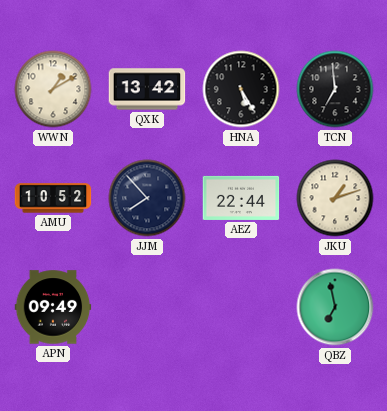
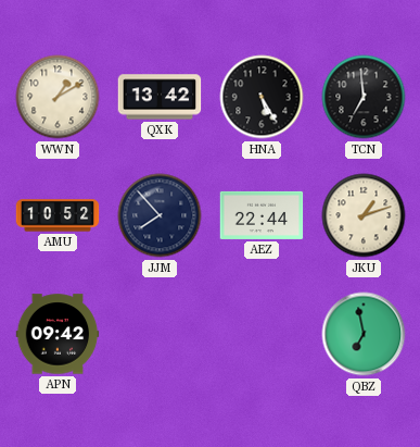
APN: 09:49 -> 09:42
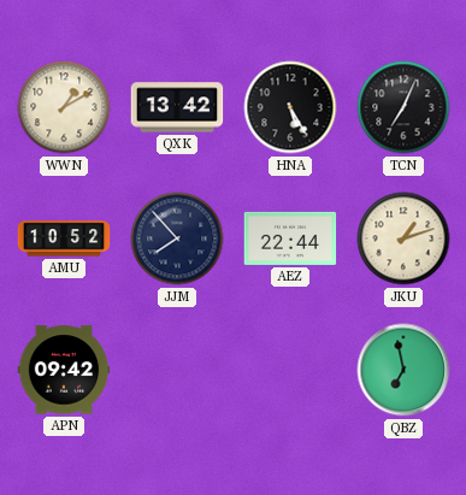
TCN: 6:59 -> 7:04
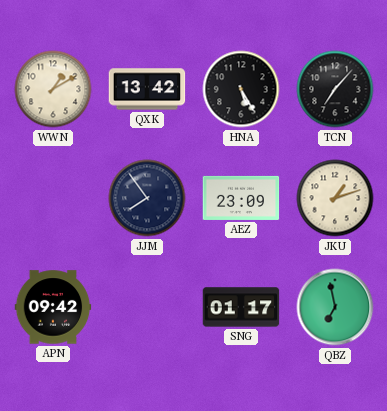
TCN: 7:04 -> 7:07
AMU: 10:52 -> none
JJM: 7:53 -> 7:54
AEZ: 22:44 -> 23:09
SNG: none -> 01:17
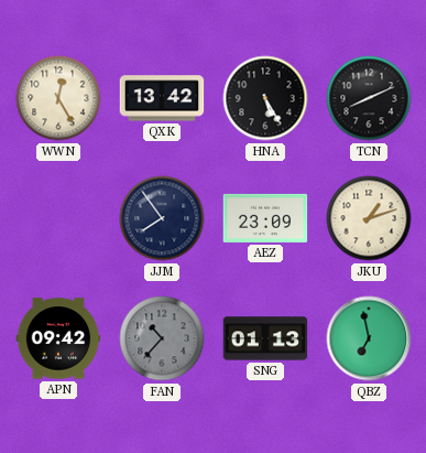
WWN: 1:10 -> 12:25
TCN: 7:07 -> 8:11
FAN: none -> 10:37
SNG: 01:17 -> 01:13
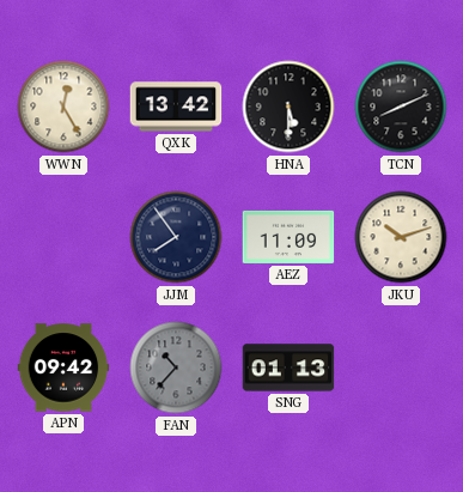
HNA: 5:25 -> 5:30
AEZ: 23:09 -> 11:09
JKU: 1:12 -> 10:12
QBZ: 6:58 -> none
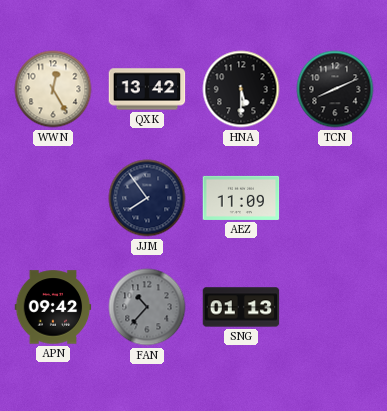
JKU: 10:12 -> none
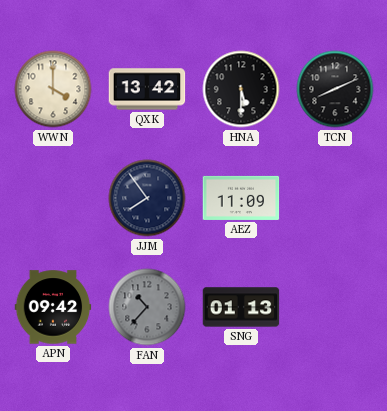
WWN: 12:25 -> 4:00
